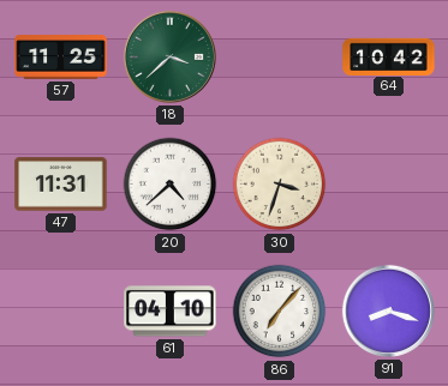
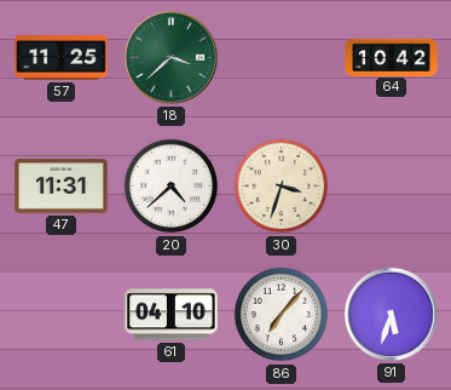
91: 8:18 -> 5:33
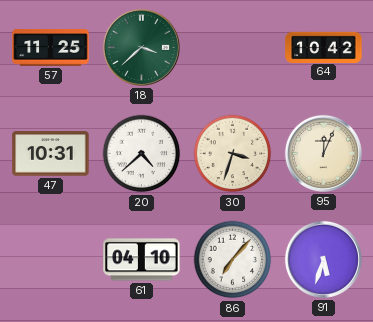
47: 11:31 -> 10:31
95: none -> 12:04
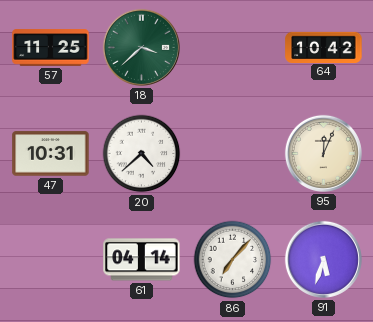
30: 3:33 -> none
61: 04:10 -> 04:14
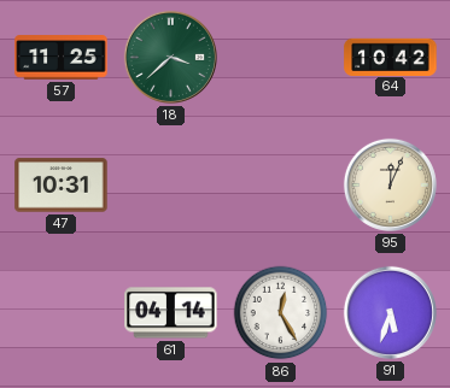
20: 4:38 -> none
86: 7:07 -> 12:25
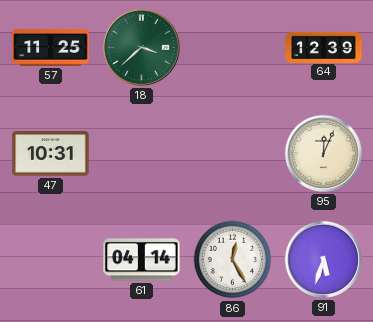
64: 10:42 -> 12:39
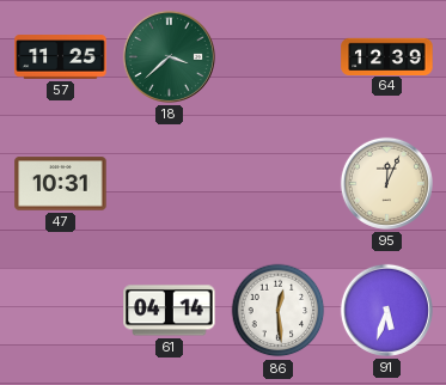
86: 12:25 -> 12:29
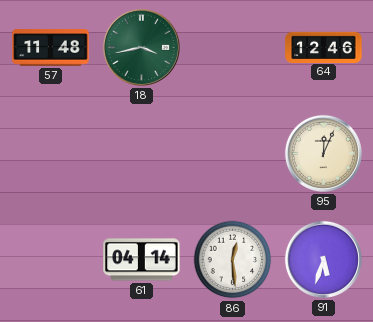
57: 11:25 -> 11:48
18: 3:38 -> 3:43
64: 12:39 -> 12:46
47: 10:31 -> none
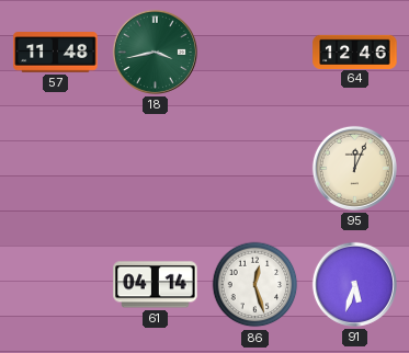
86: 12:29 -> 12:27
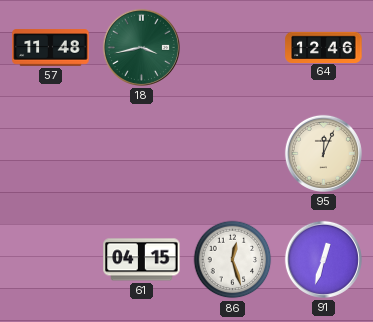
61: 04:14 -> 04:15
91: 5:33 -> 12:33
